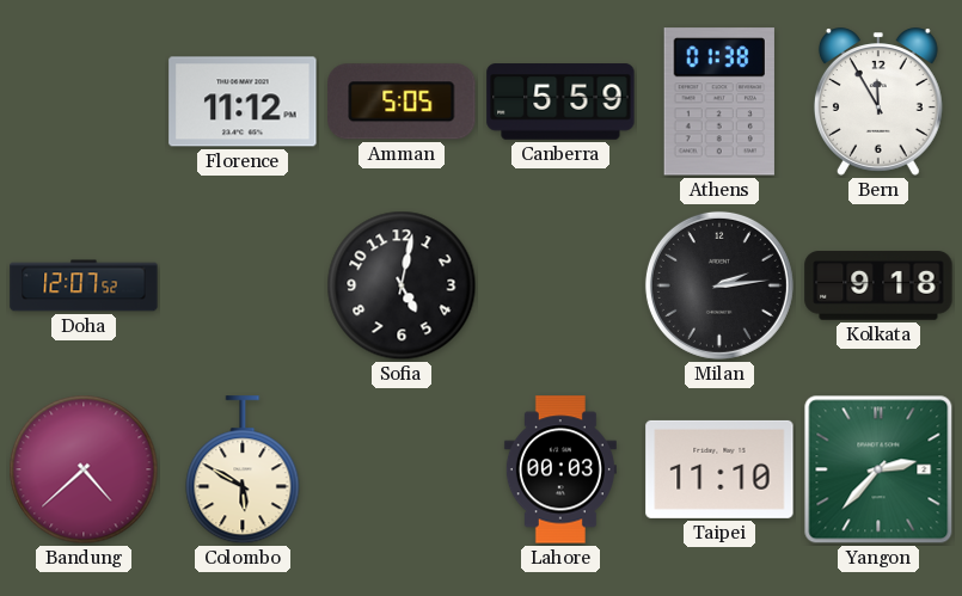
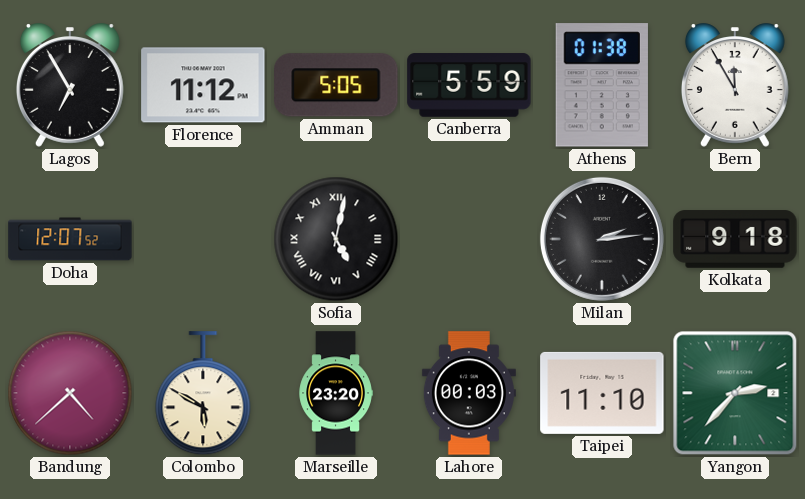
Lagos: none -> 6:55
Sofia numerals: Arabic -> Roman
Marseille: none -> 23:20
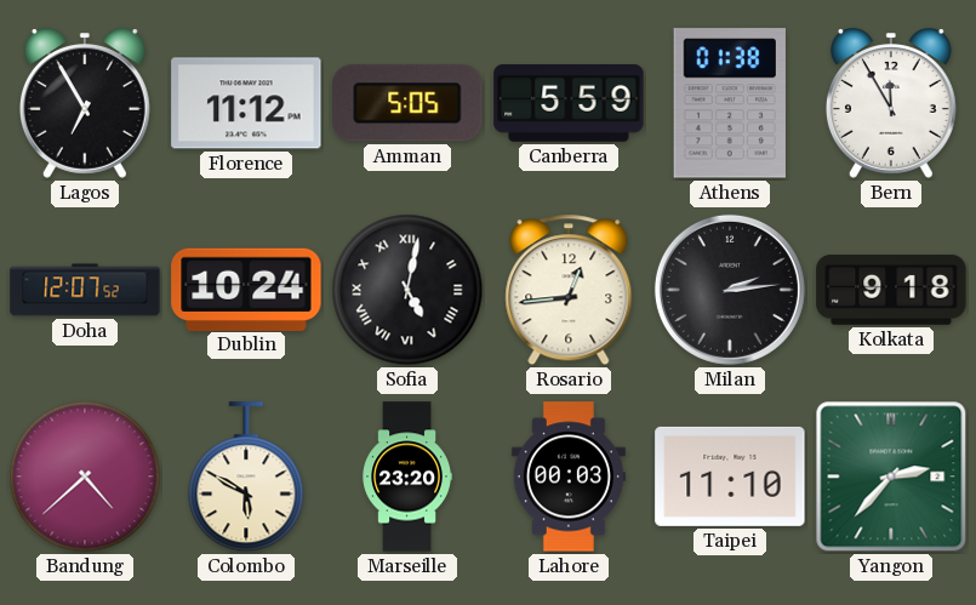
Dublin: none -> 10:24
Rosario: none -> 12:44
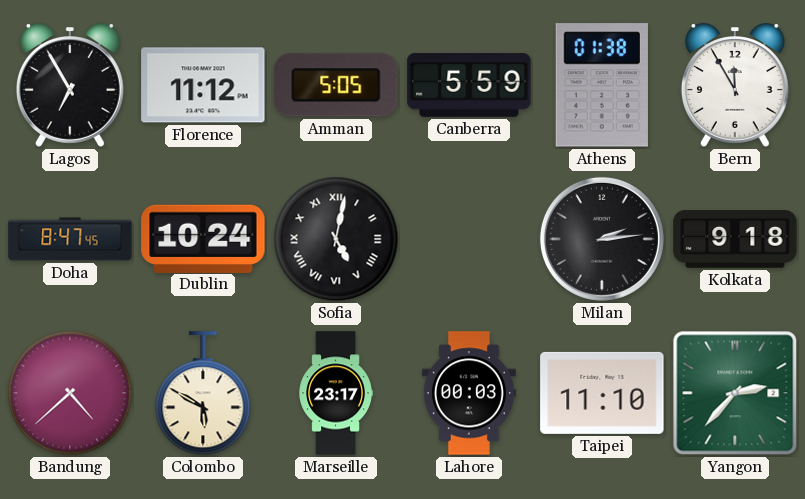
Doha: 12:07 -> 8:47
Rosario: 12:44 -> none
Marseille: 23:20 -> 23:17
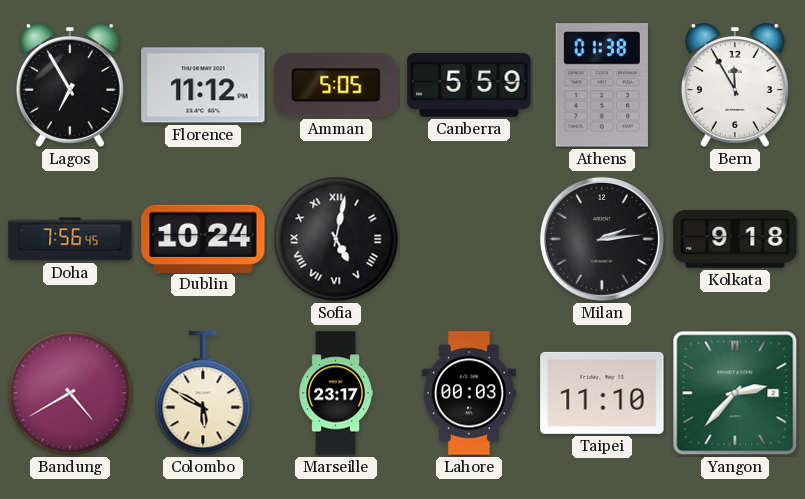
Doha: 8:47 -> 7:56
Bandung: 4:38 -> 4:40
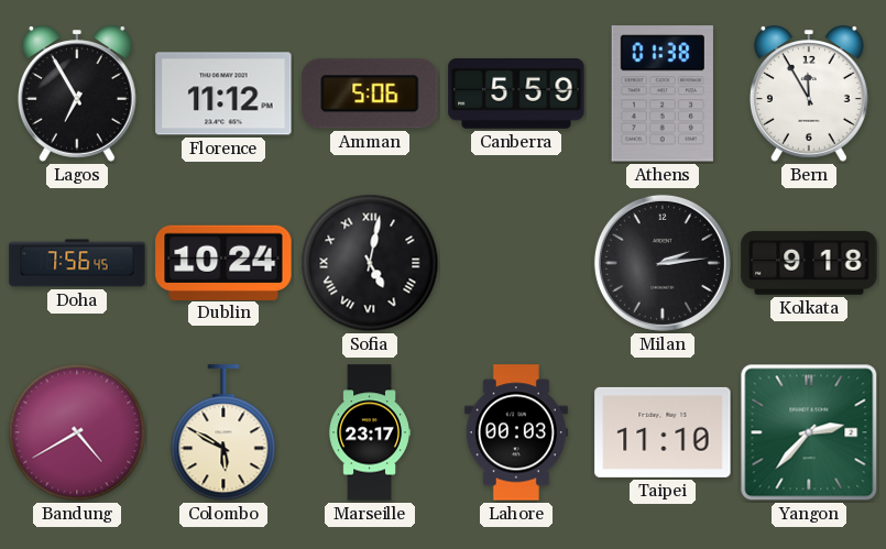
Amman: 5:05 -> 5:06
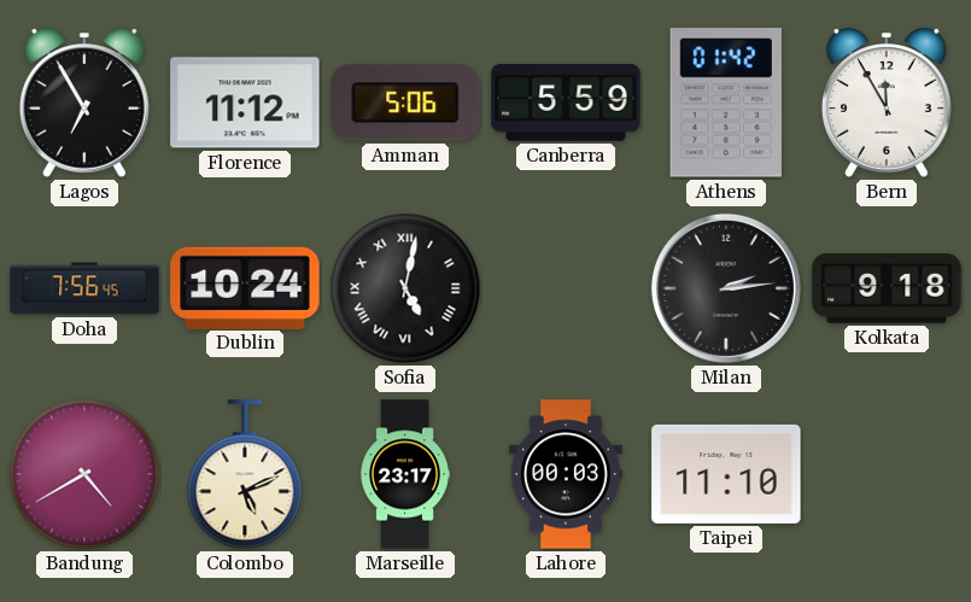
Athens: 01:38 -> 01:42
Colombo: 5:50 -> 5:11
Yangon: 2:37 -> none
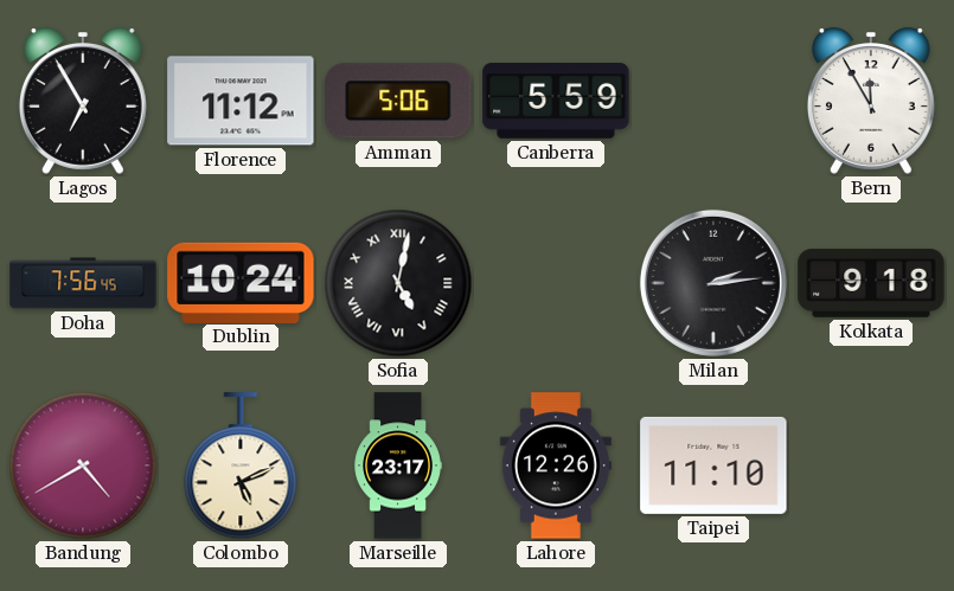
Athens: 01:42 -> none
Lahore: 00:03 -> 12:26
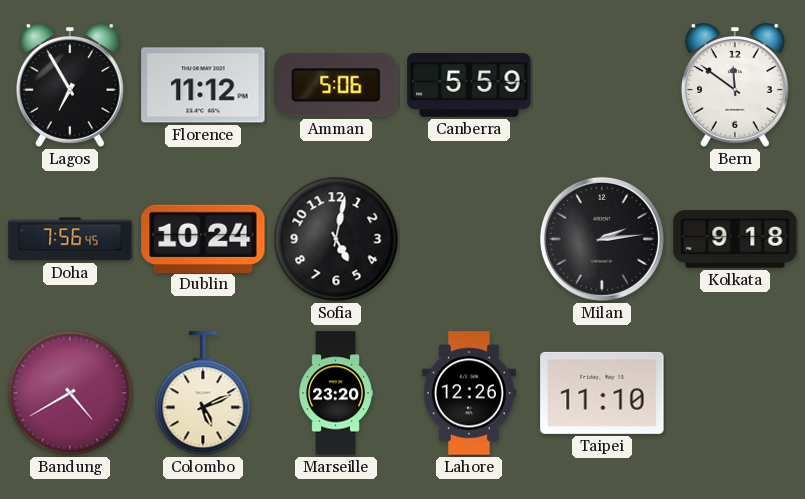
Bern: 11:55 -> 11:51
Sofia numerals: Roman -> Arabic
Marseille: 23:17 -> 23:20
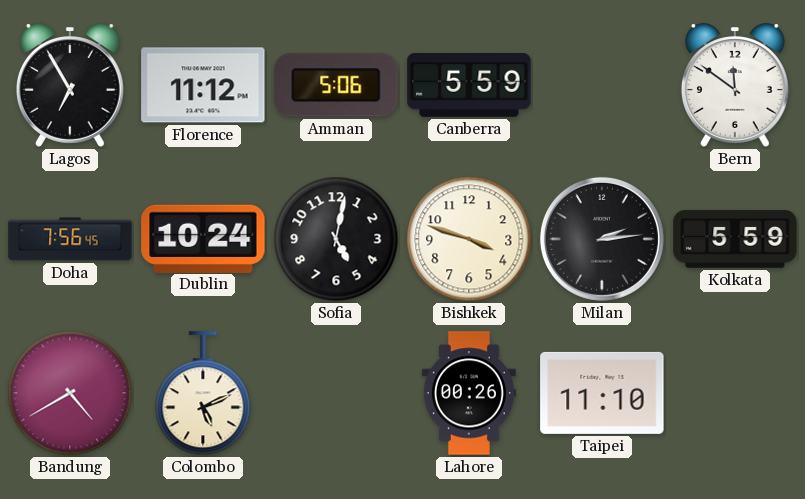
Bishkek: none -> 3:48
Kolkata: 9:18 -> 5:59
Marseille: 23:20 -> none
Lahore: 12:26 -> 00:26
